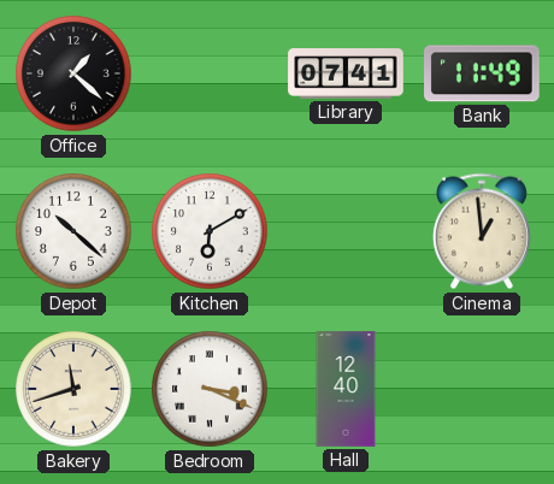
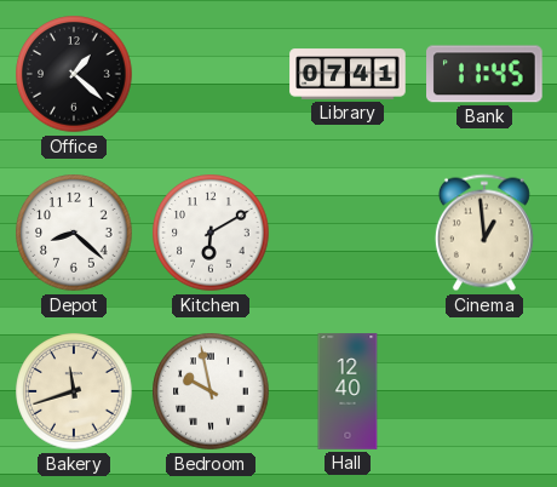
Bank: 11:49 -> 11:45
Depot: 10:22 -> 8:22
Bedroom: 3:19 -> 9:58
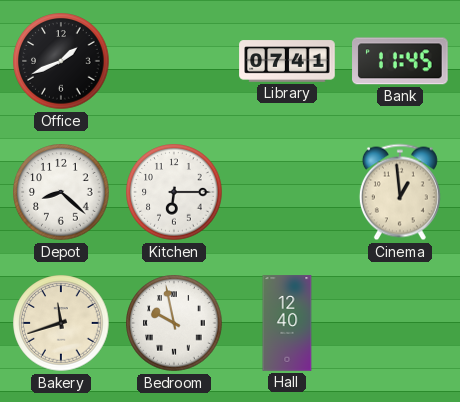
Office: 1:22 -> 1:41
Kitchen: 6:10 -> 6:15
